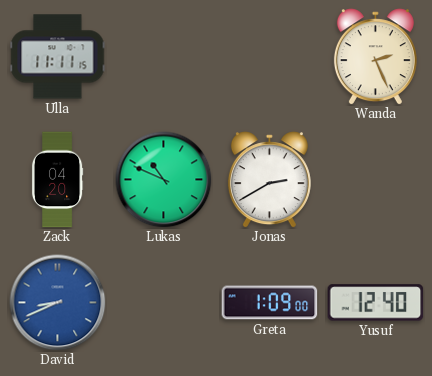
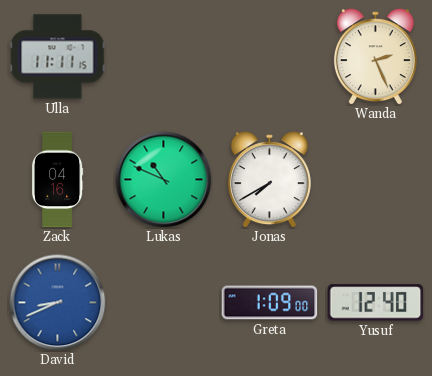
Zack: 04:20 -> 04:16
Jonas: 2:40 -> 7:40
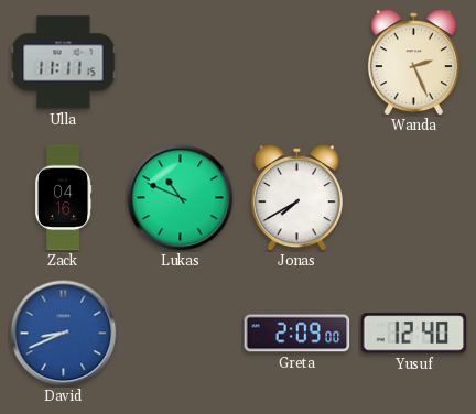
Greta: 1:09 -> 2:09
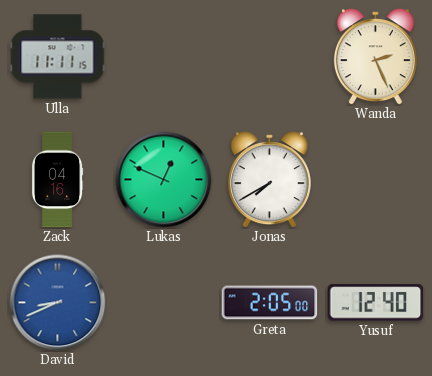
Lukas: 10:49 -> 12:49
Greta: 2:09 -> 2:05
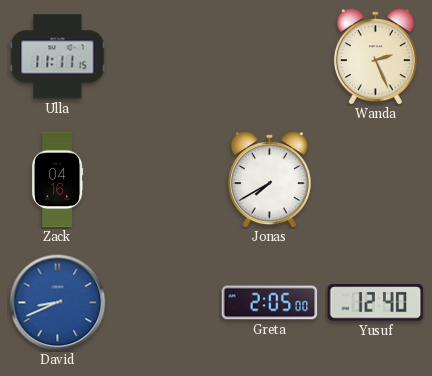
Lukas: 12:49 -> none
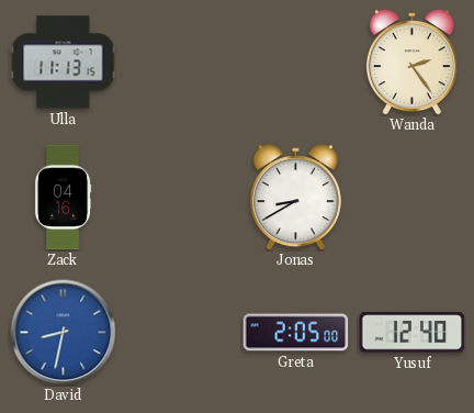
Ulla: 11:11 -> 11:13
Wanda: 2:26 -> 2:24
Jonas: 7:40 -> 8:40
David: 8:41 -> 8:32
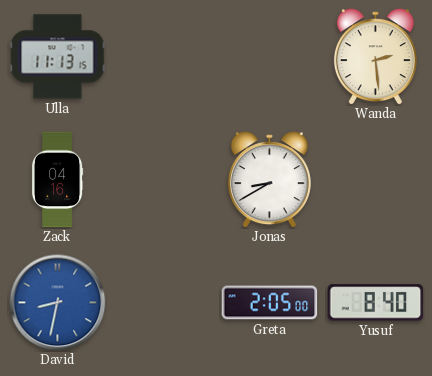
Wanda: 2:24 -> 2:29
Yusuf: 12:40 -> 8:40
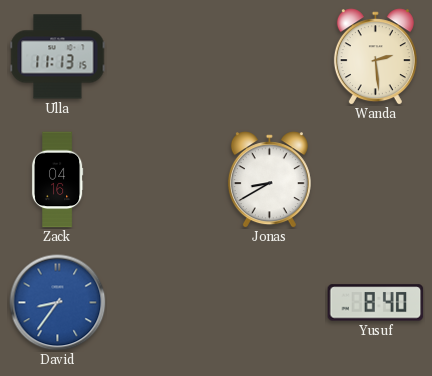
David: 8:32 -> 8:36
Greta: 2:05 -> none
